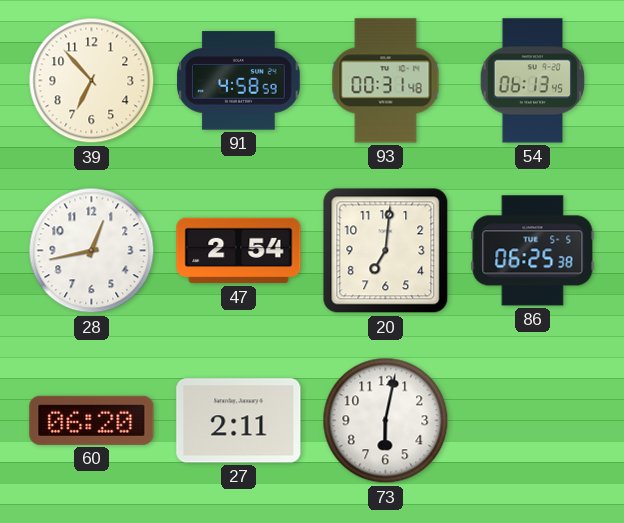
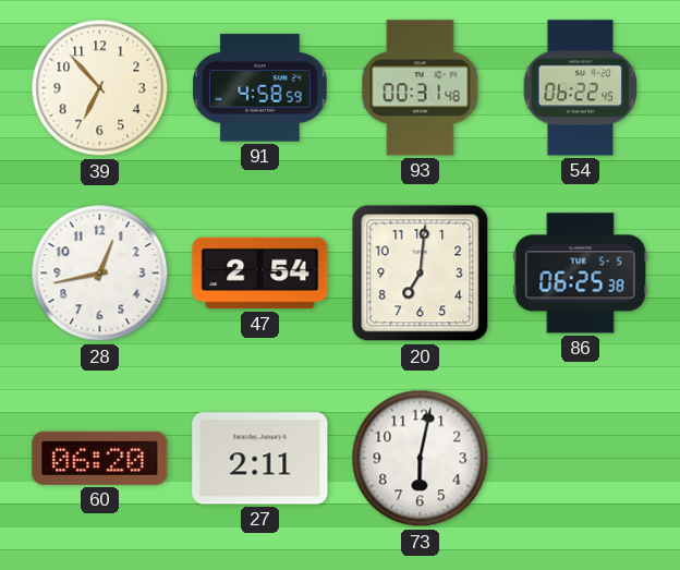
54: 06:13 -> 06:22
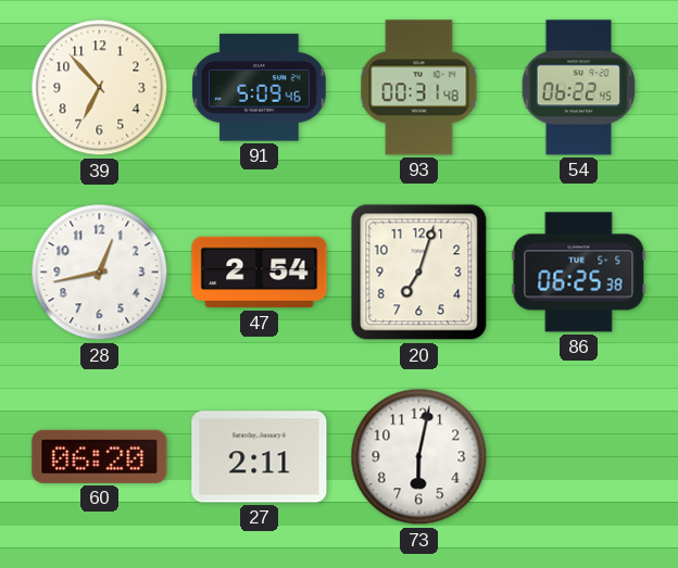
91: 4:58 -> 5:09
20: 7:01 -> 7:03
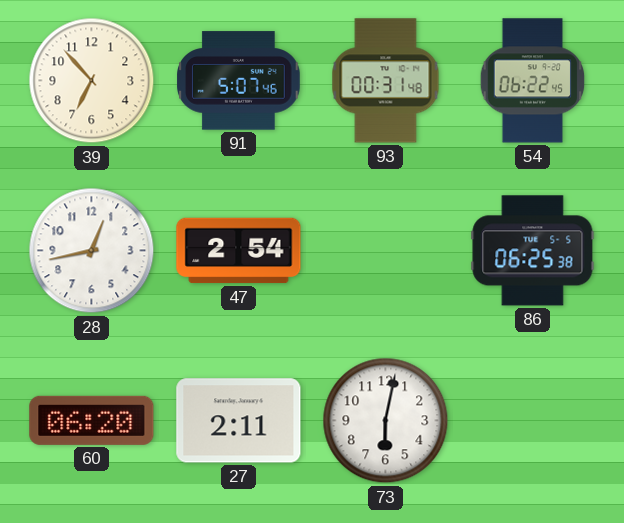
91: 5:09 -> 5:07
20: 7:03 -> none
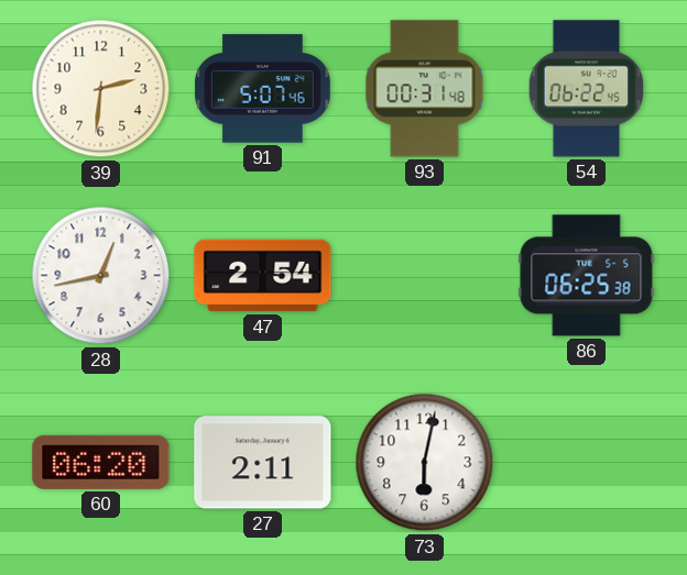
39: 6:53 -> 2:31
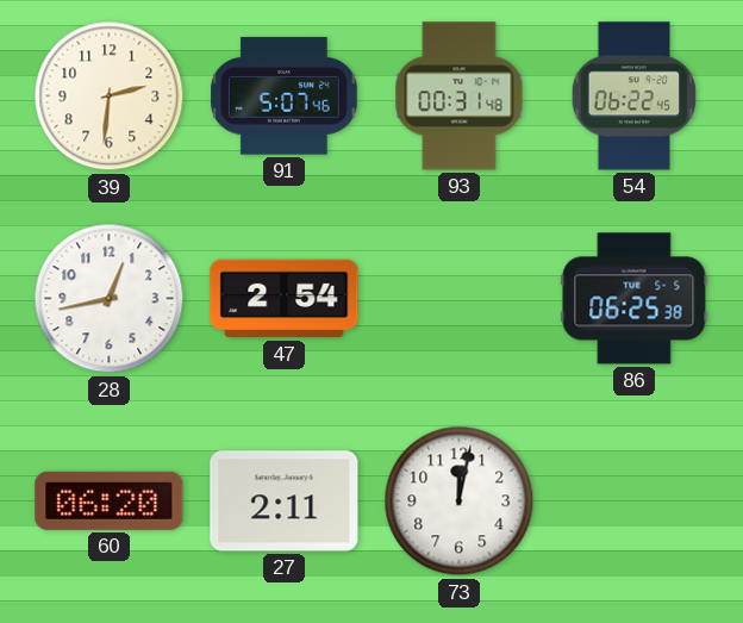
73: 6:02 -> 12:02
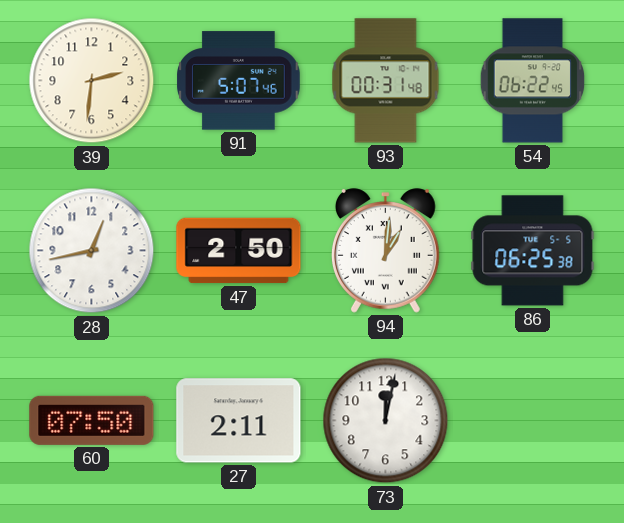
47: 2:54 -> 2:50
94: none -> 1:01
60: 06:20 -> 07:50
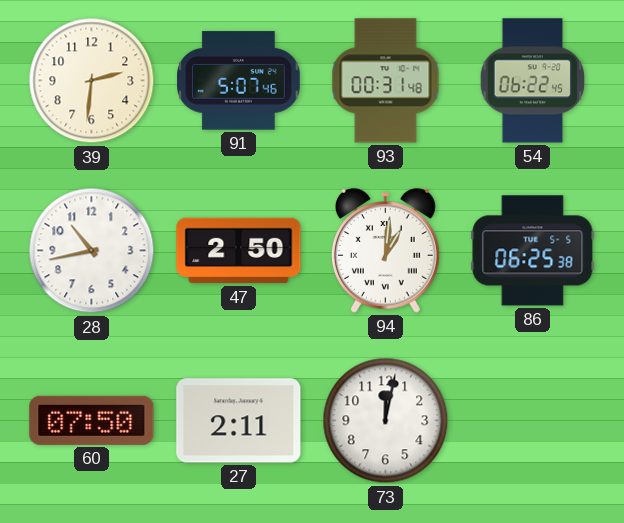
28: 12:43 -> 10:43
